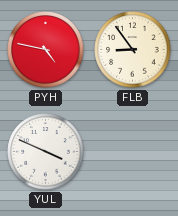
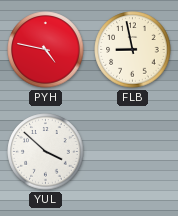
FLB: 8:54 -> 8:58
YUL: 3:49 -> 3:52
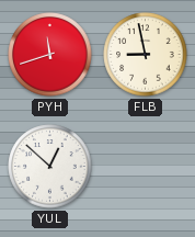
PYH: 4:47 -> 11:42
YUL: 3:52 -> 12:52
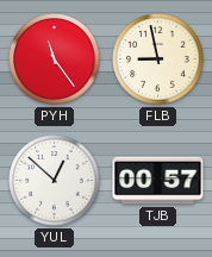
PYH: 11:42 -> 11:24
TJB: none -> 00:57
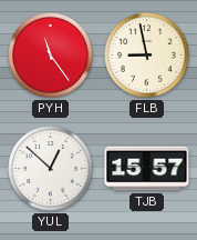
TJB: 00:57 -> 15:57
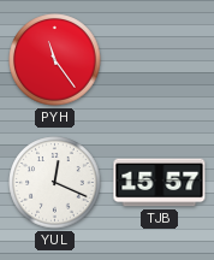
FLB: 8:58 -> none
YUL: 12:52 -> 12:19
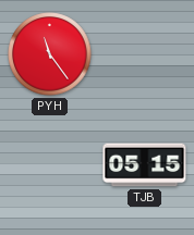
YUL: 12:19 -> none
TJB: 15:57 -> 05:15
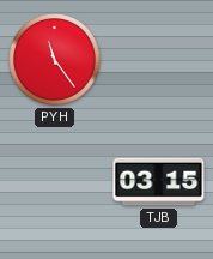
TJB: 05:15 -> 03:15
